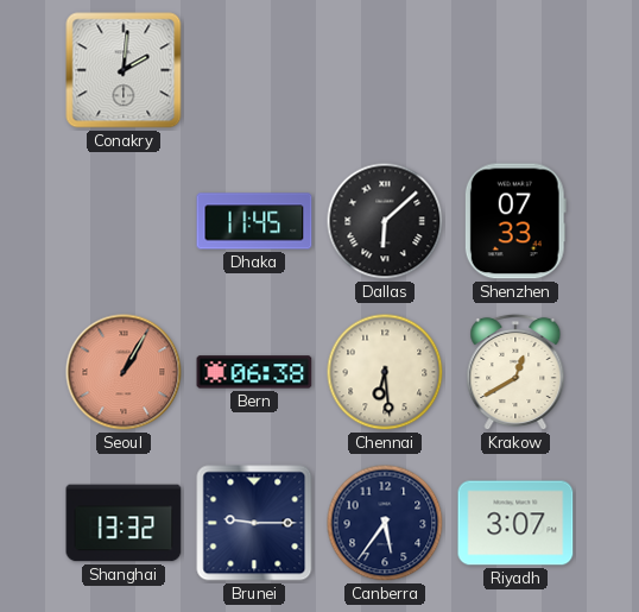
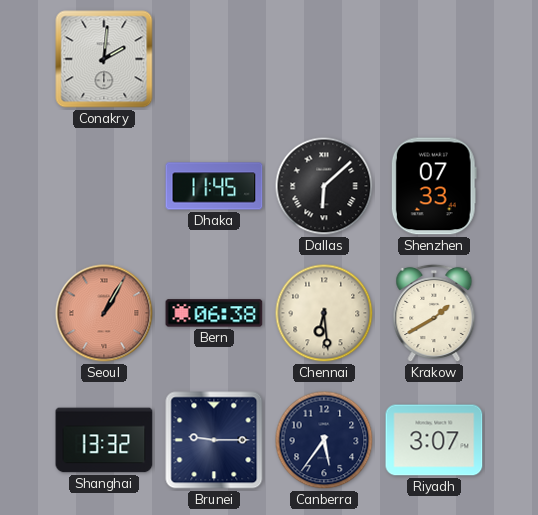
Krakow: 12:40 -> 1:40
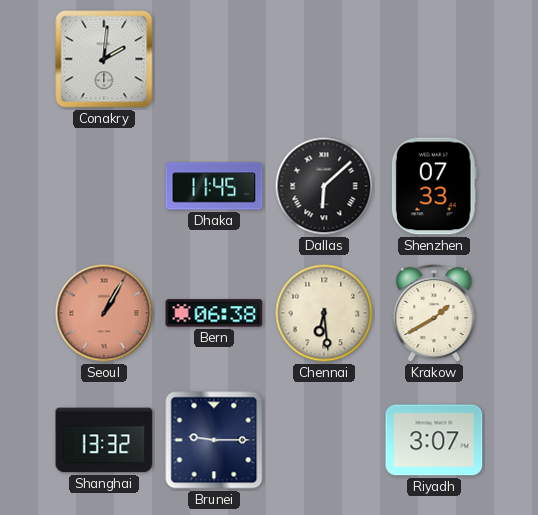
Canberra: 5:36 -> none
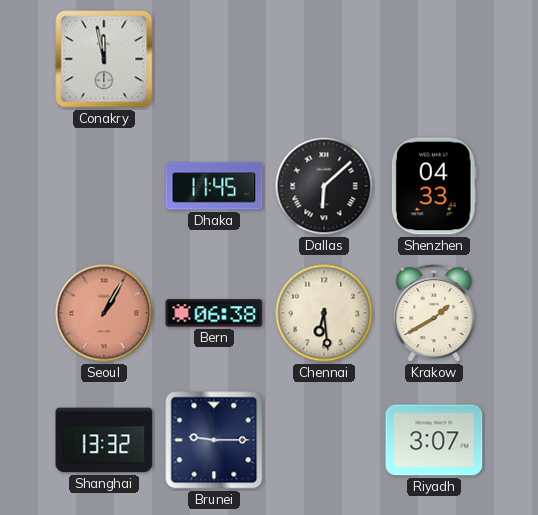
Conakry: 2:01 -> 11:58
Shenzhen: 07:33 -> 04:33
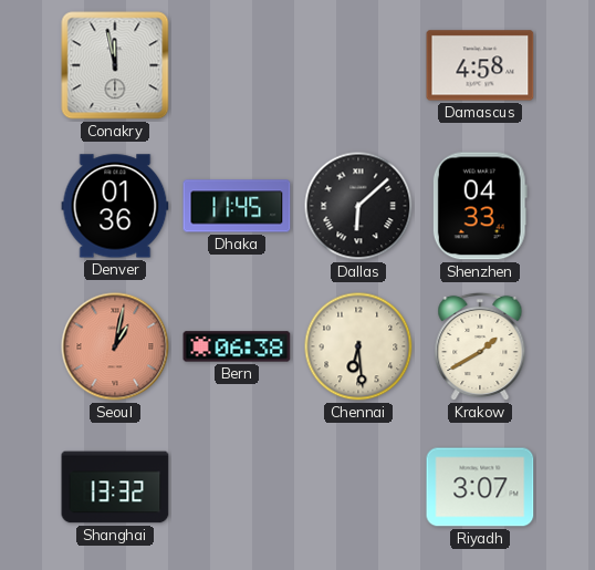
Damascus: none -> 4:58
Denver: none -> 01:36
Seoul: 1:05 -> 1:02
Brunei: 9:15 -> none
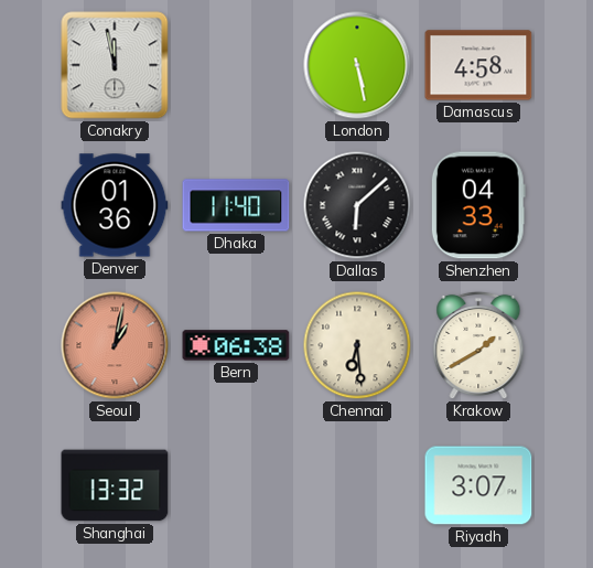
London: none -> 5:28
Dhaka: 11:45 -> 11:40
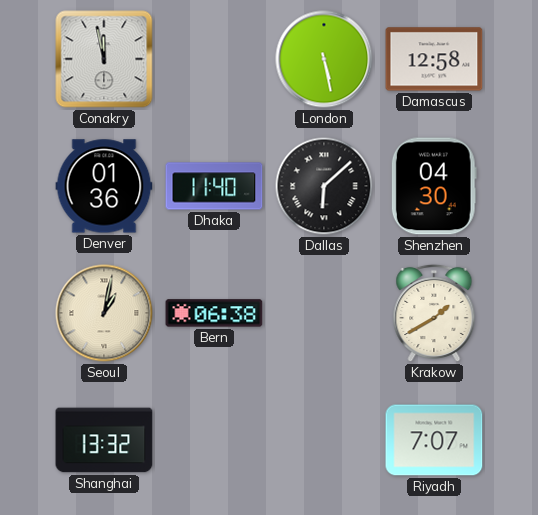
Damascus: 4:58 -> 12:58
Shenzhen: 04:33 -> 04:30
Seoul dial: salmon -> cream
Chennai: 6:29 -> none
Riyadh: 3:07 -> 7:07
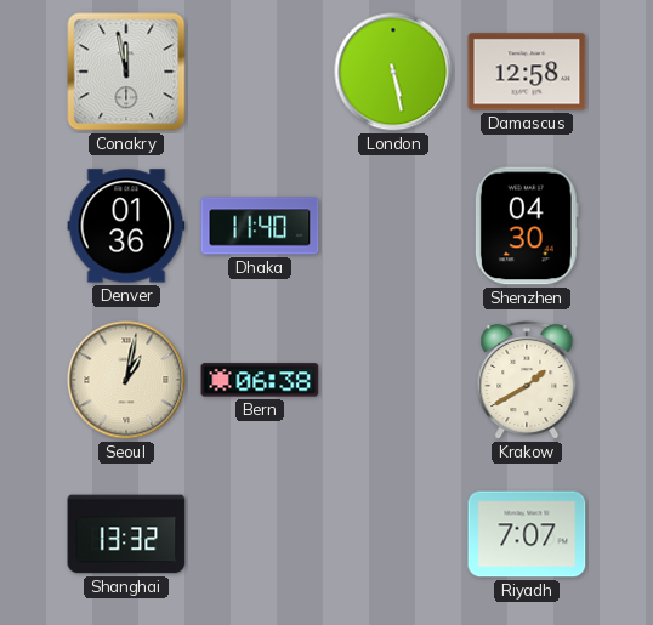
Dallas: 6:08 -> none
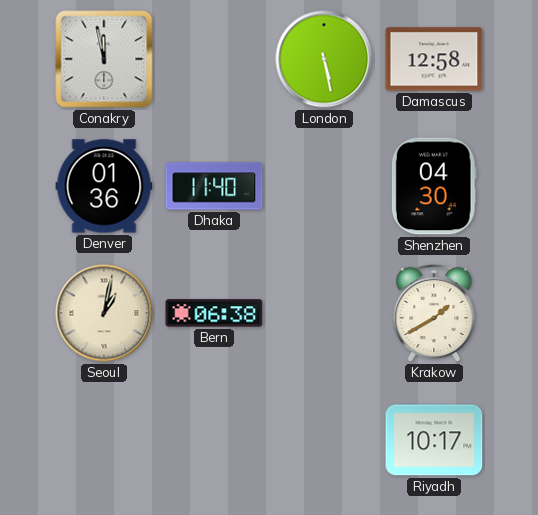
Shanghai: 13:32 -> none
Riyadh: 7:07 -> 10:17
